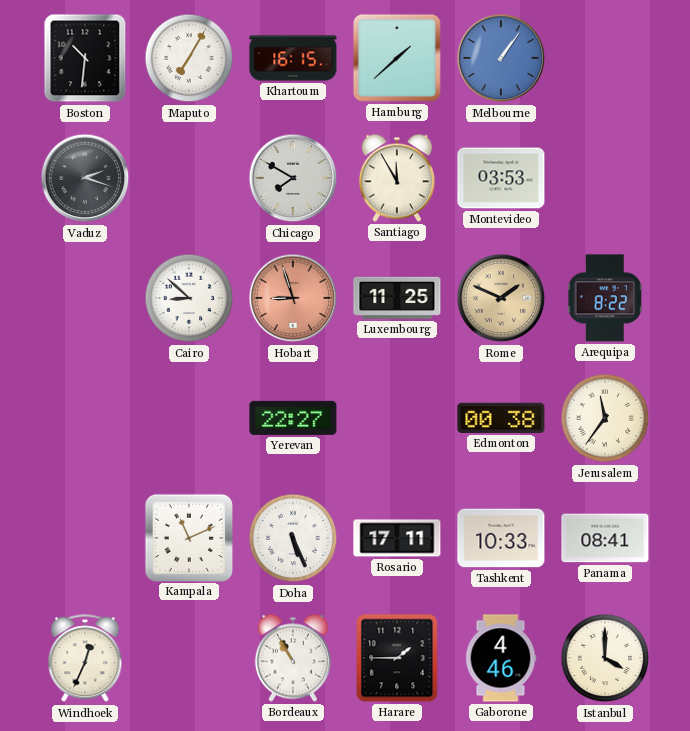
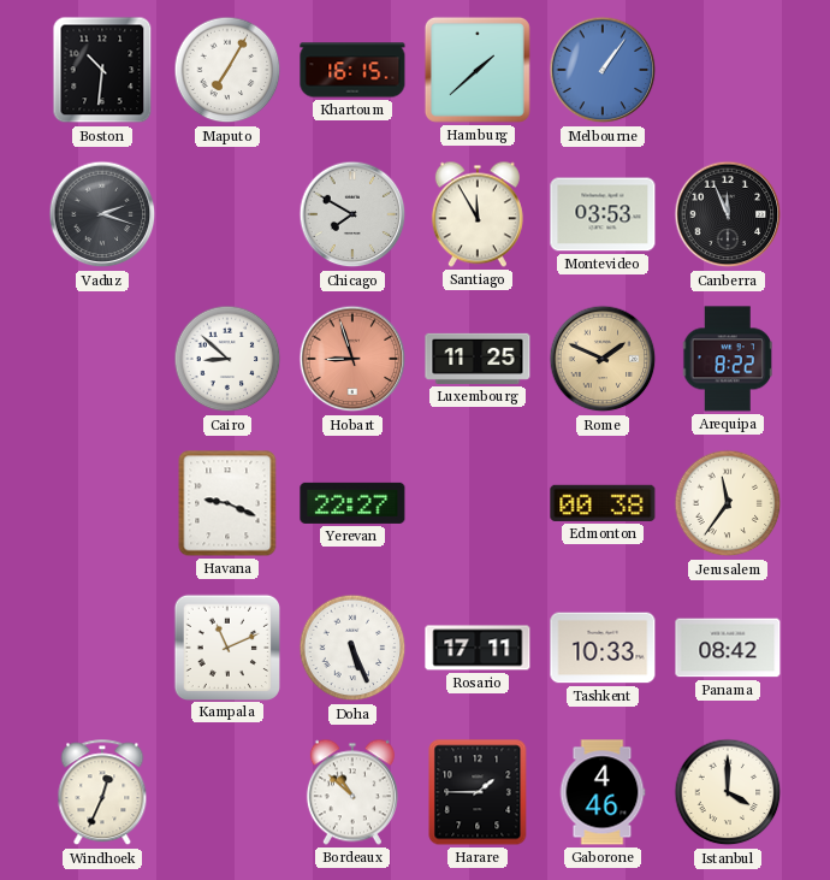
Canberra: none -> 11:56
Havana: none -> 9:19
Panama: 08:41 -> 08:42
Bordeaux: 10:55 -> 10:52
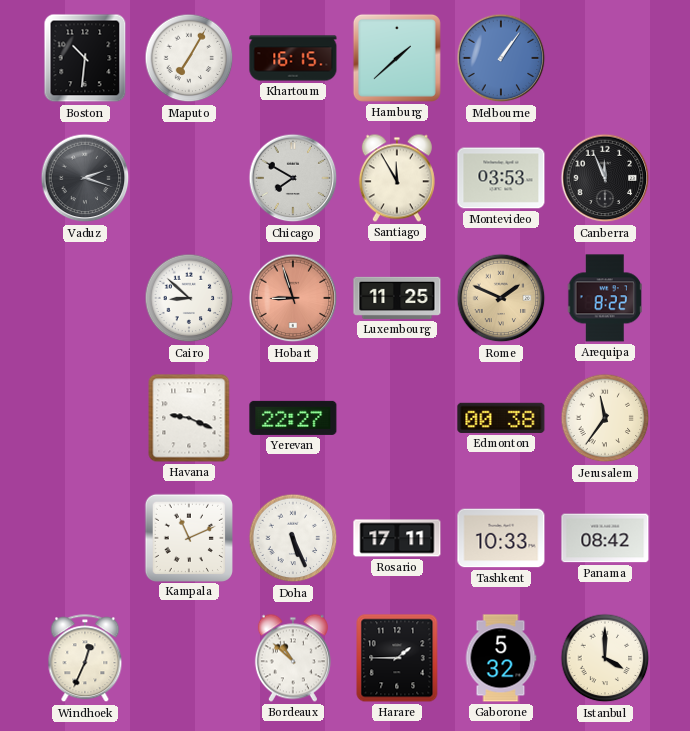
Gaborone: 4:46 -> 5:32
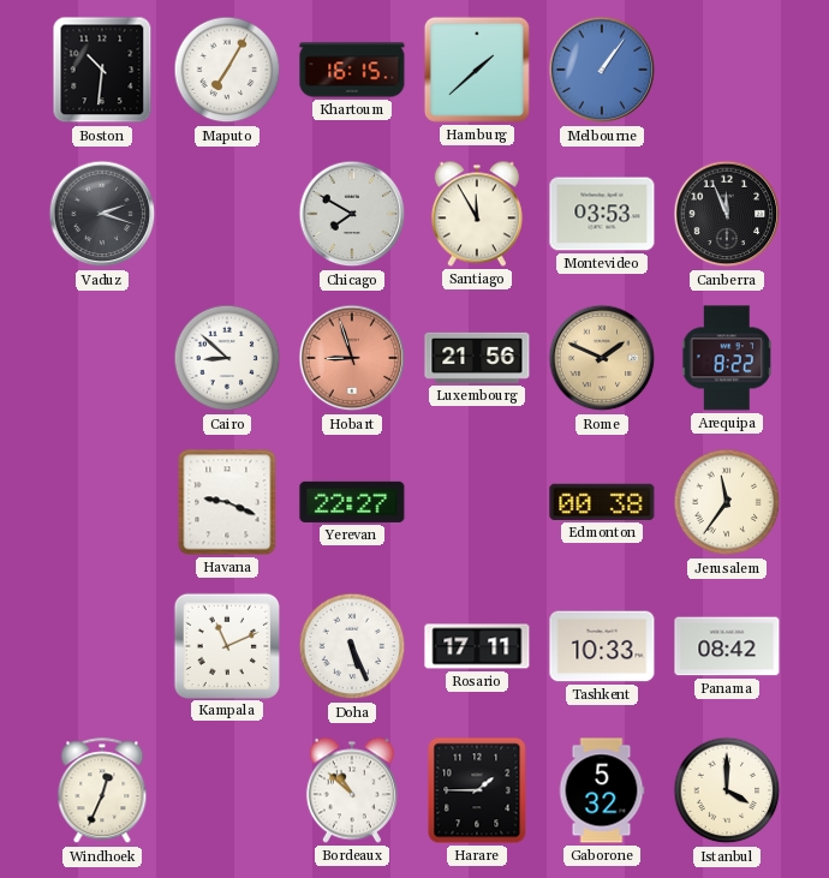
Luxembourg: 11:25 -> 21:56
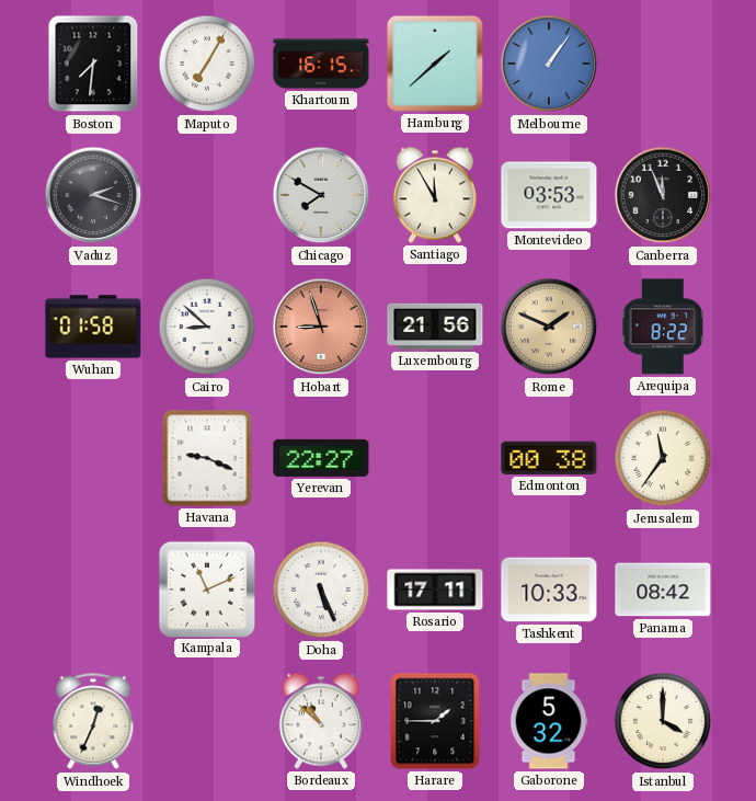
Boston: 10:31 -> 7:31
Wuhan: none -> 01:58
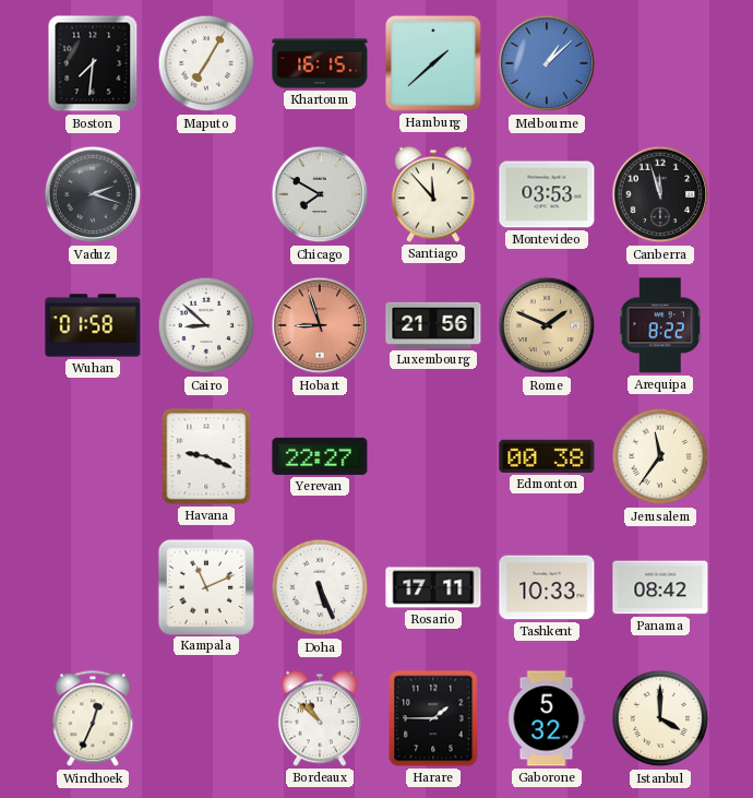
Melbourne: 1:06 -> 1:08
Santiago: 11:55 -> 11:53
Canberra: 11:56 -> 11:57
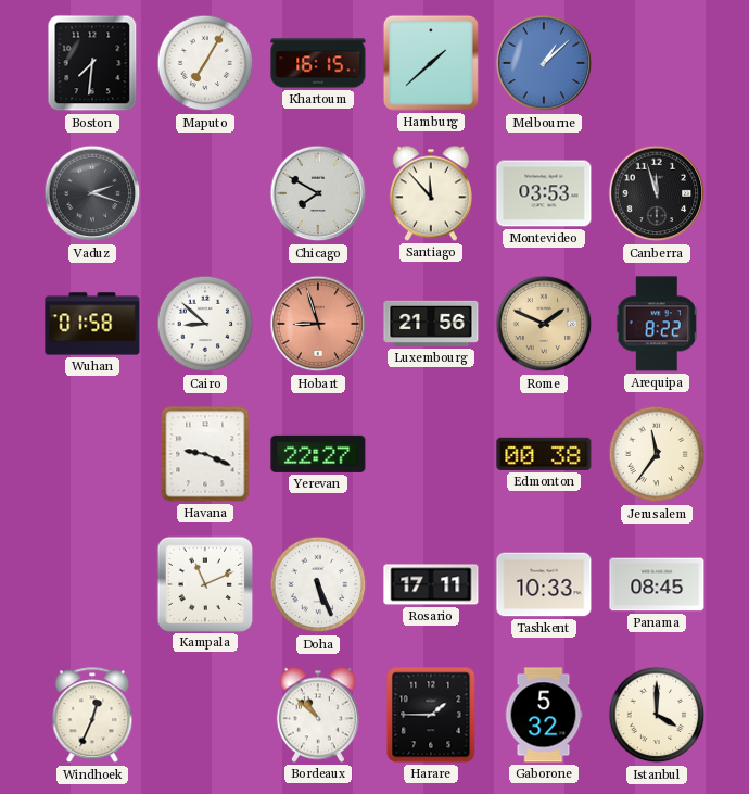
Panama: 08:42 -> 08:45
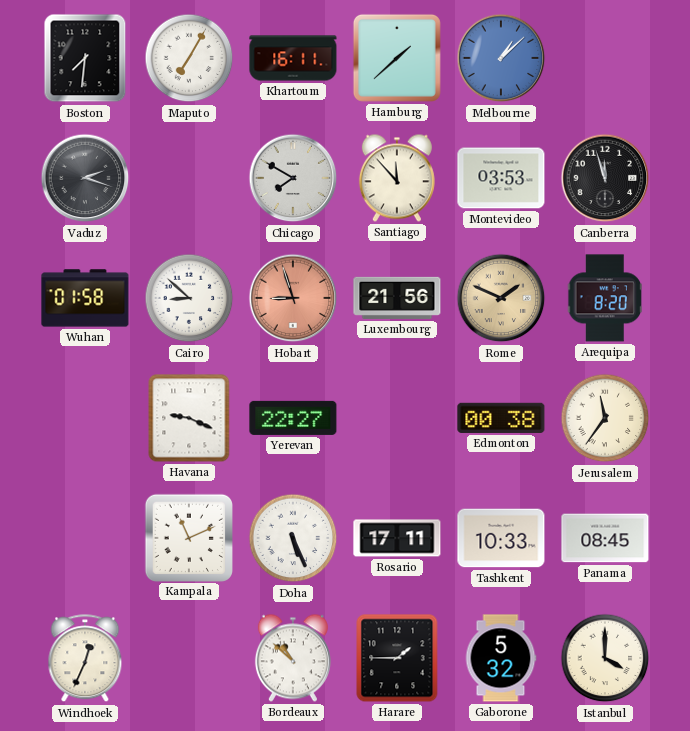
Khartoum: 16:15 -> 16:11
Arequipa: 8:22 -> 8:20
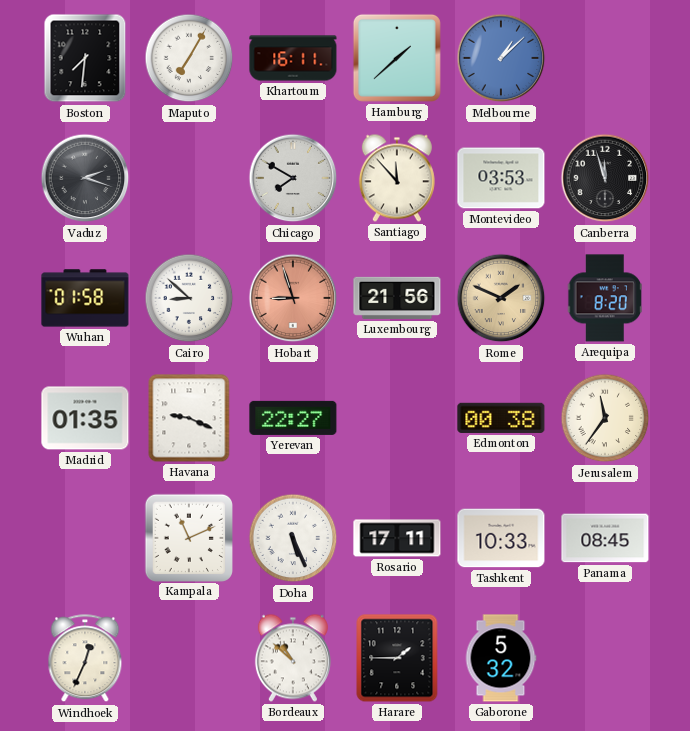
Madrid: none -> 01:35
Istanbul: 4:00 -> none
